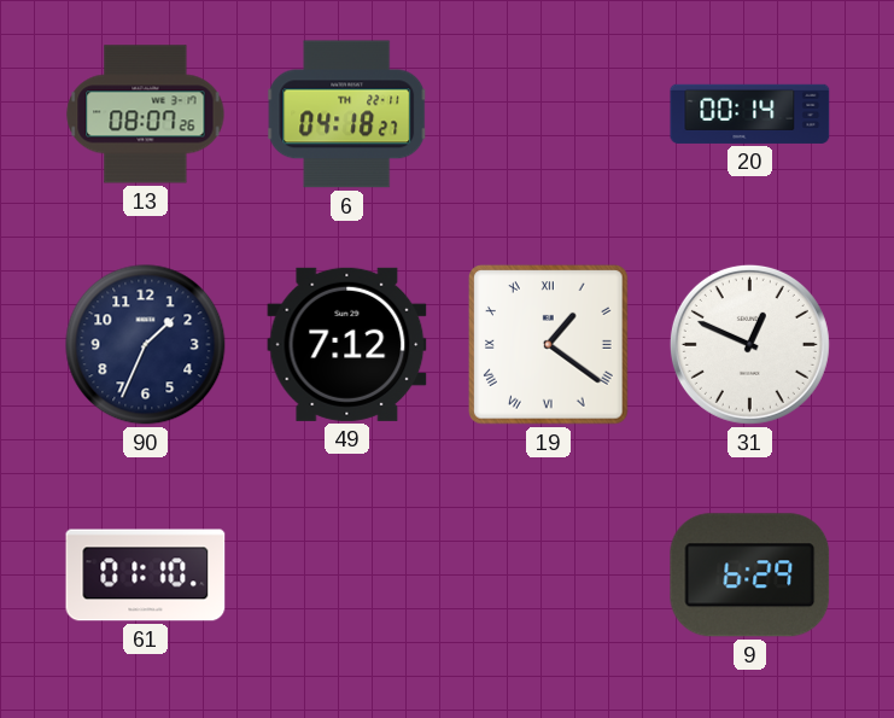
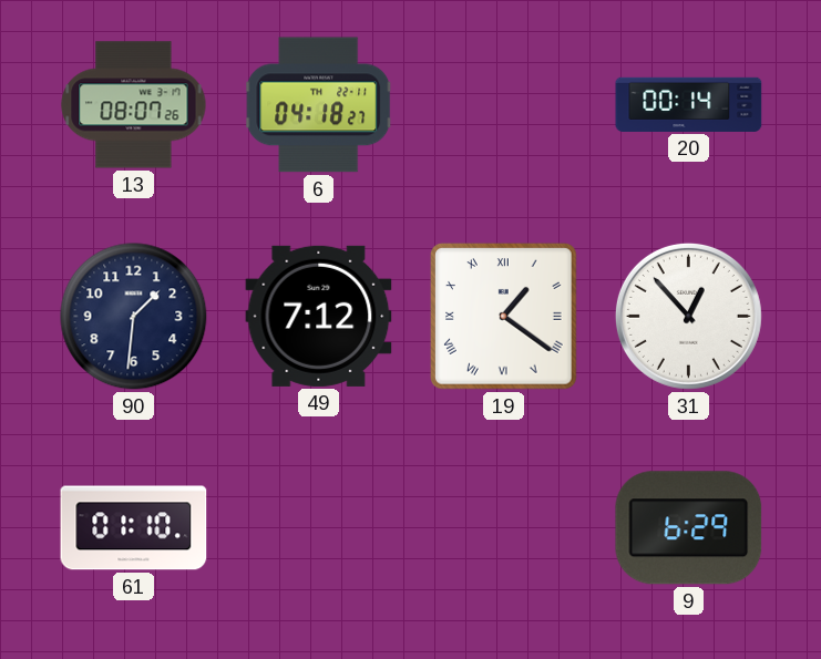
90: 1:34 -> 1:31
31: 12:49 -> 12:53
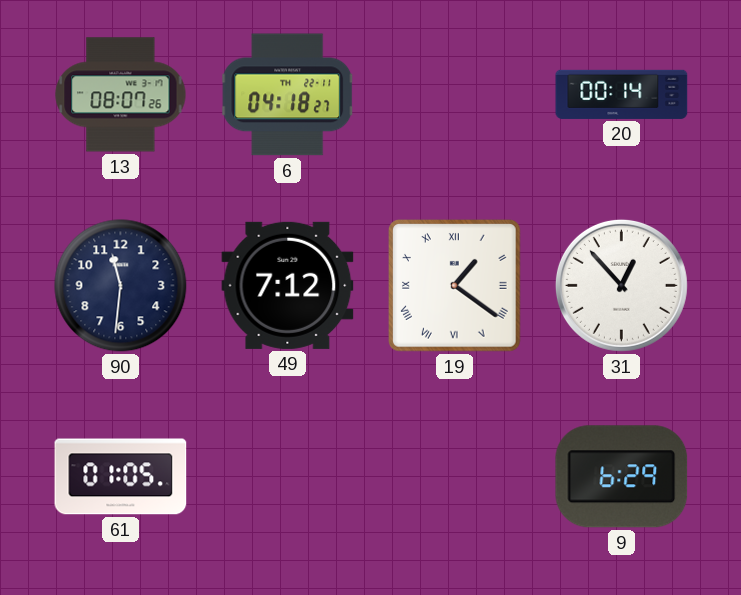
90: 1:31 -> 11:31
61: 01:10 -> 01:05
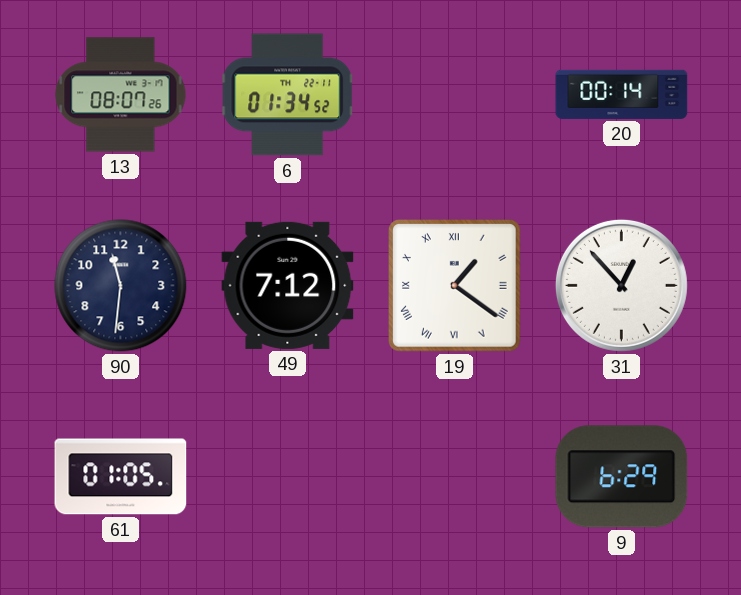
6: 04:18 -> 01:34
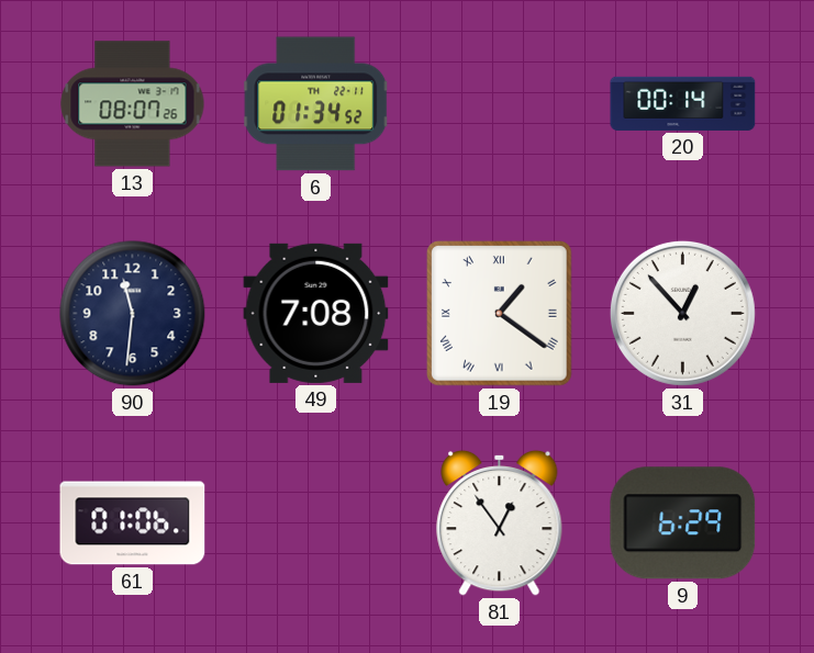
49: 7:12 -> 7:08
61: 01:05 -> 01:06
81: none -> 12:54
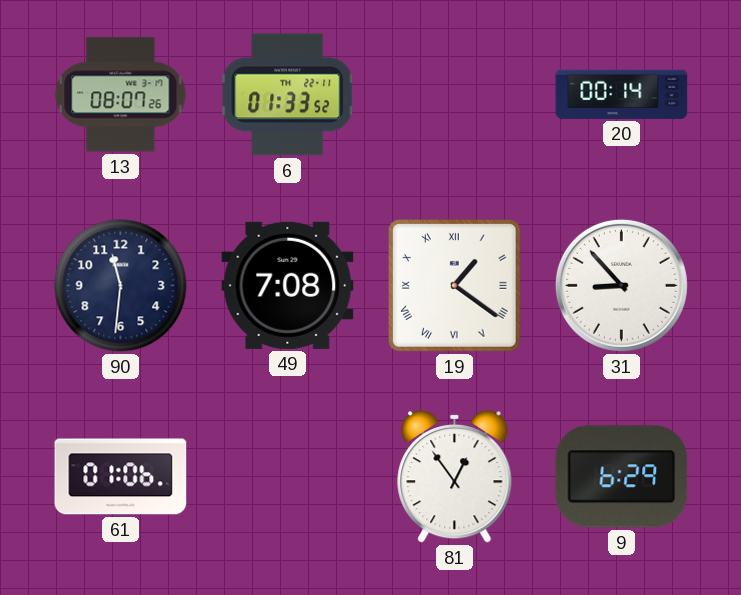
6: 01:34 -> 01:33
31: 12:53 -> 8:53
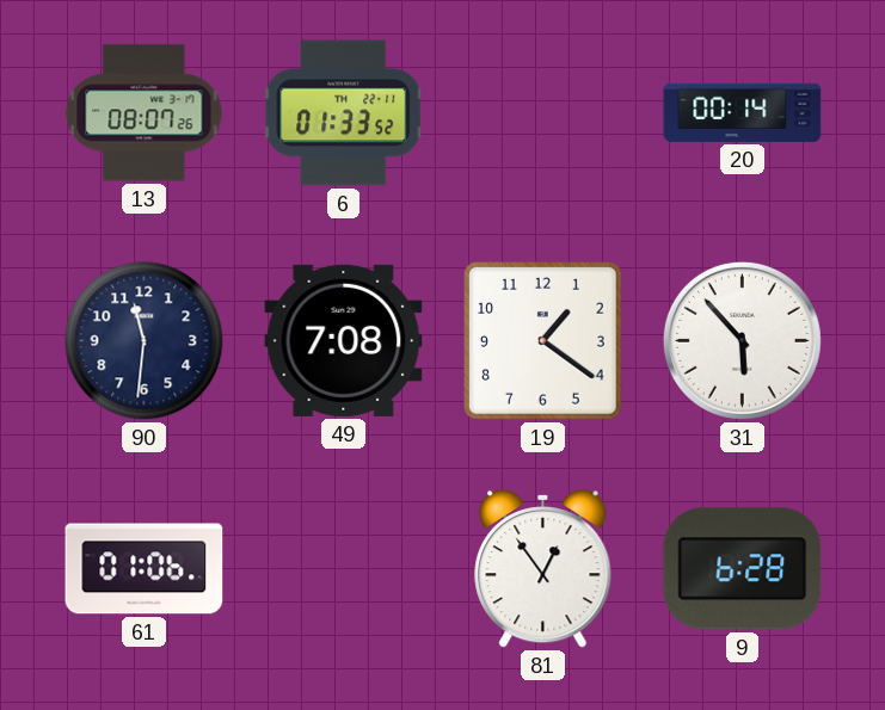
19 numerals: Roman -> Arabic
31: 8:53 -> 5:53
9: 6:29 -> 6:28
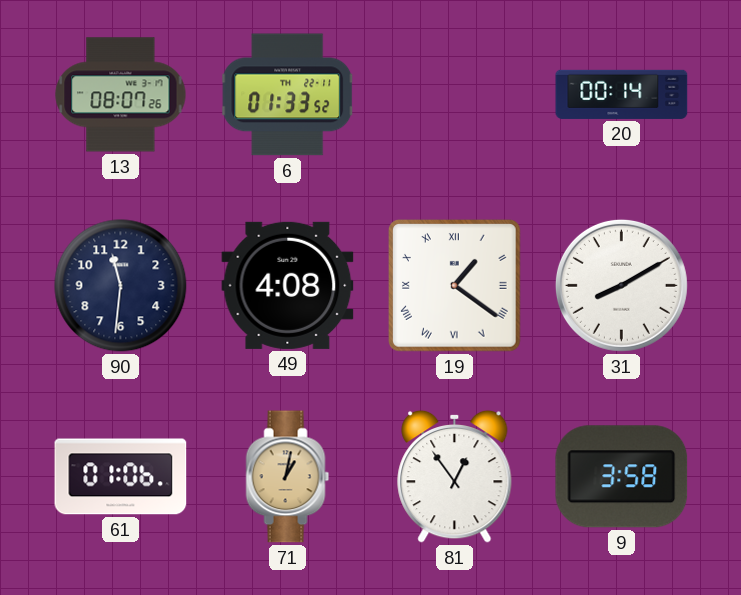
49: 7:08 -> 4:08
19 numerals: Arabic -> Roman
31: 5:53 -> 8:10
71: none -> 1:02
9: 6:28 -> 3:58
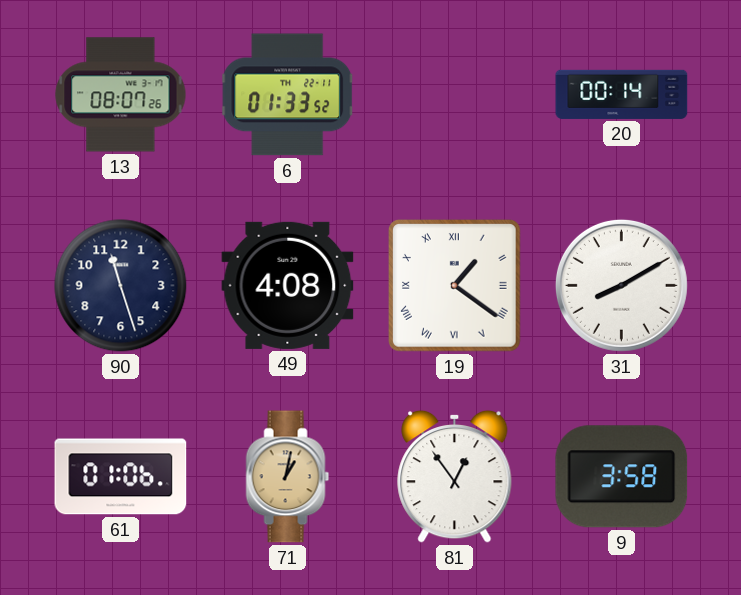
90: 11:31 -> 11:27
